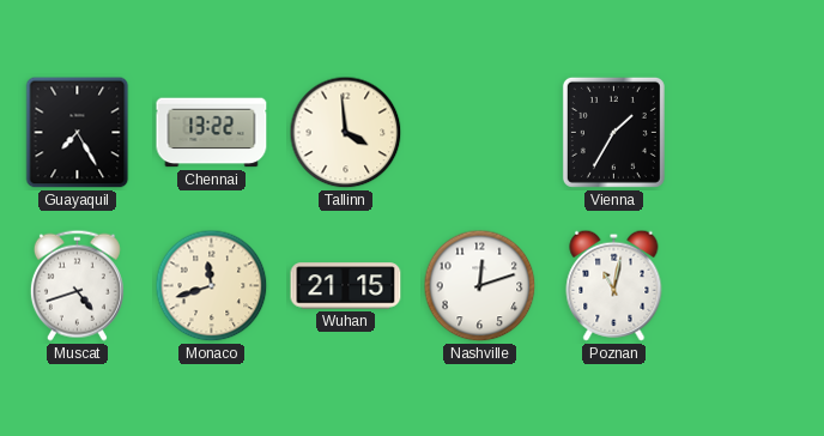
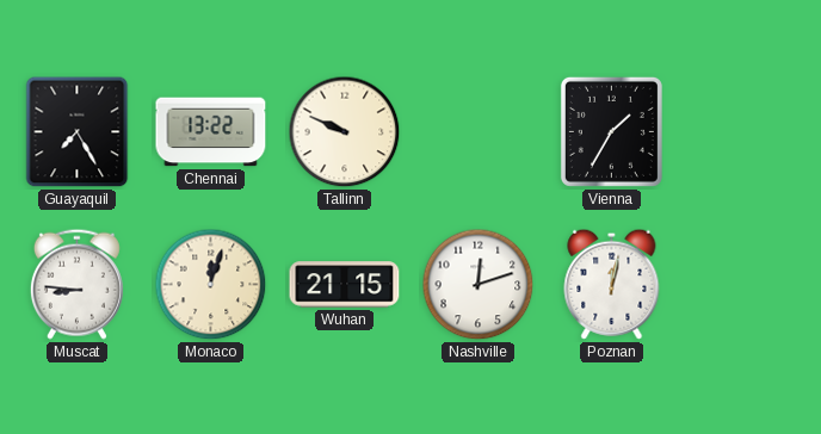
Tallinn: 3:59 -> 9:49
Muscat: 4:42 -> 8:46
Monaco: 11:42 -> 12:03
Poznan: 11:02 -> 12:02
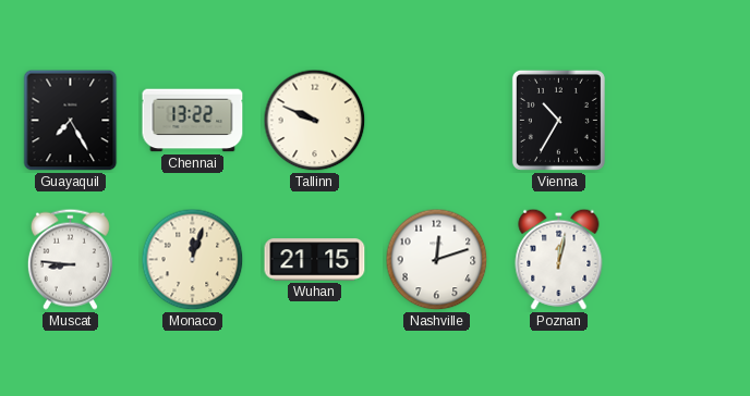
Vienna: 1:35 -> 10:35
